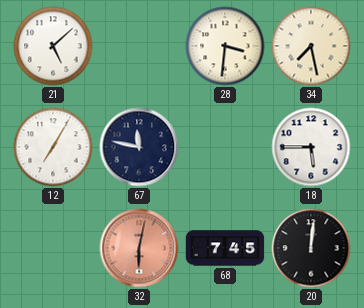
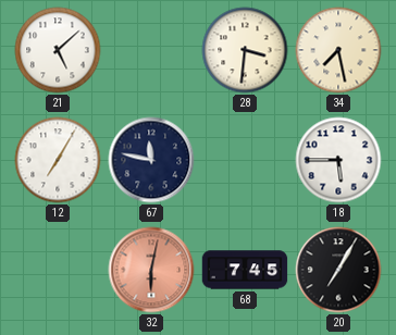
20: 12:01 -> 7:05
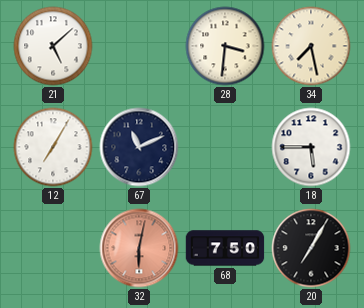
67: 11:47 -> 11:11
68: 7:45 -> 7:50
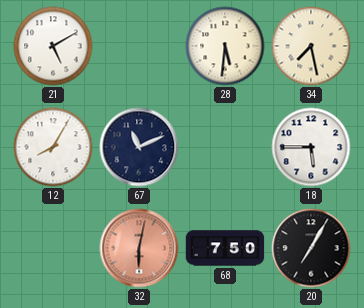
21: 5:08 -> 5:10
28: 3:31 -> 5:31
12: 7:05 -> 8:05
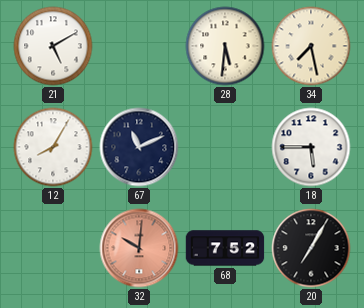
32: 6:02 -> 10:01
68: 7:50 -> 7:52
